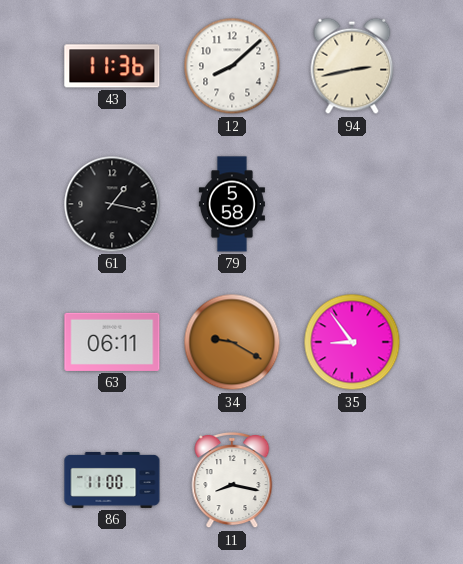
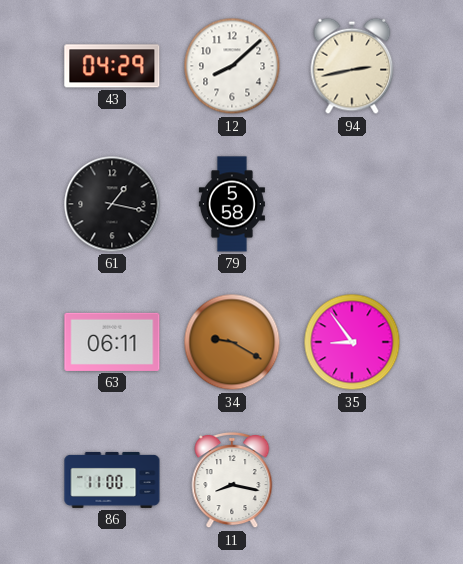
43: 11:36 -> 04:29
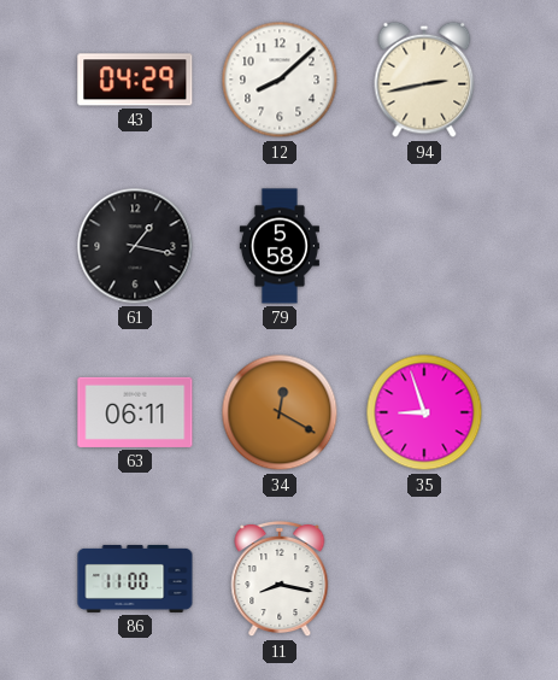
34: 9:20 -> 12:20
35: 8:54 -> 8:57
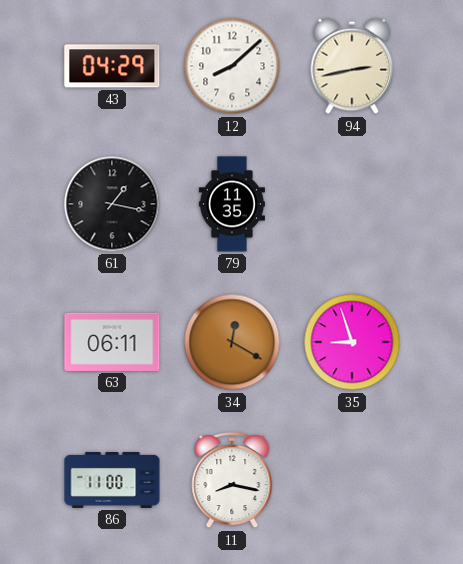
79: 5:58 -> 11:35
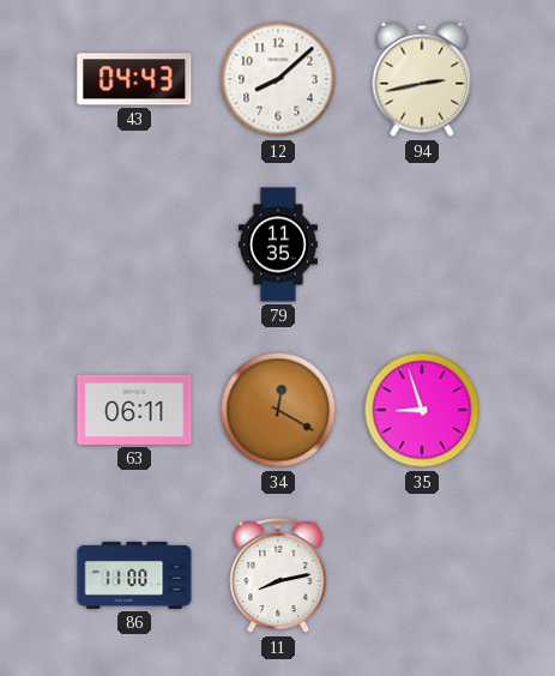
43: 04:29 -> 04:43
61: 1:17 -> none
11: 8:17 -> 8:13
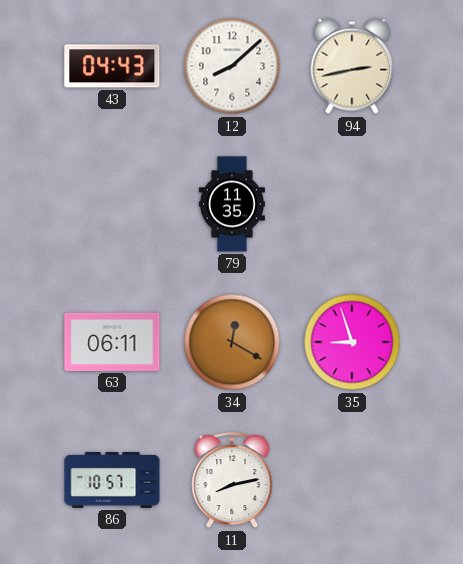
86: 11:00 -> 10:57
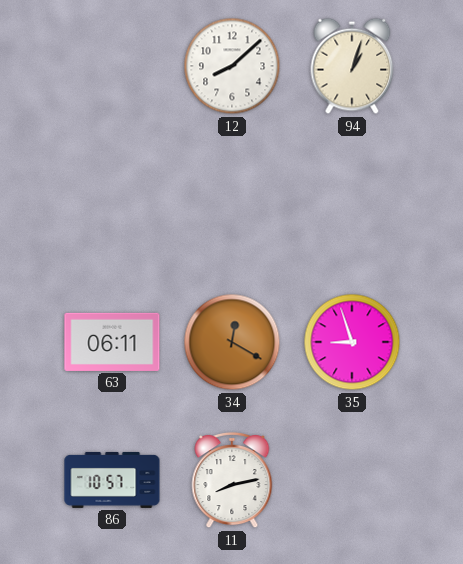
43: 04:43 -> none
94: 2:43 -> 1:03
79: 11:35 -> none
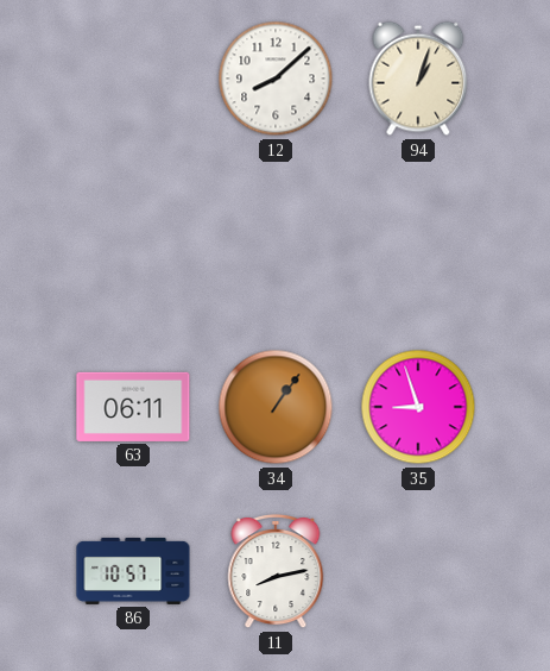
34: 12:20 -> 1:06
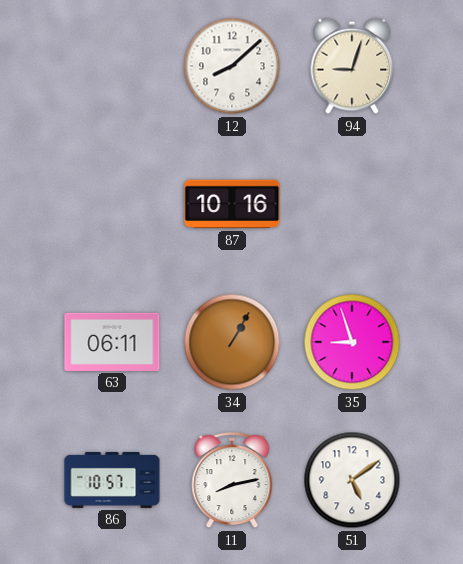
94: 1:03 -> 9:03
87: none -> 10:16
34: 1:06 -> 1:05
51: none -> 5:09
